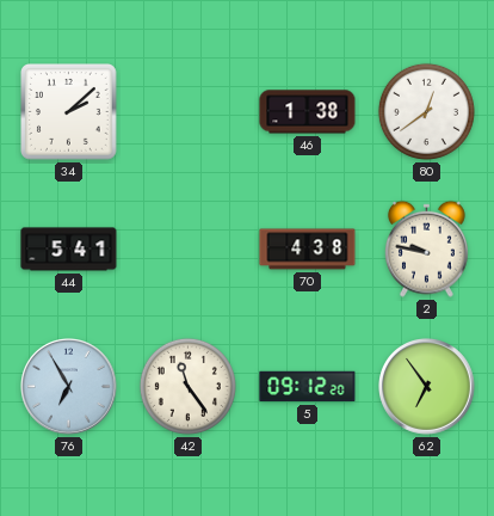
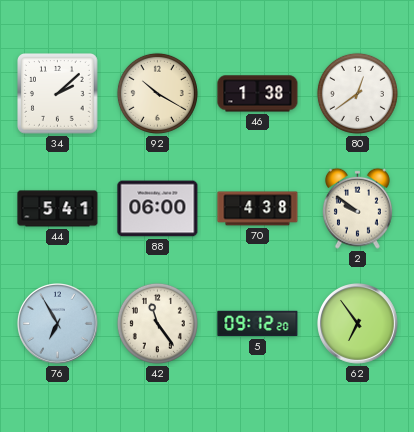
92: none -> 10:20
88: none -> 06:00
2: 9:47 -> 9:51
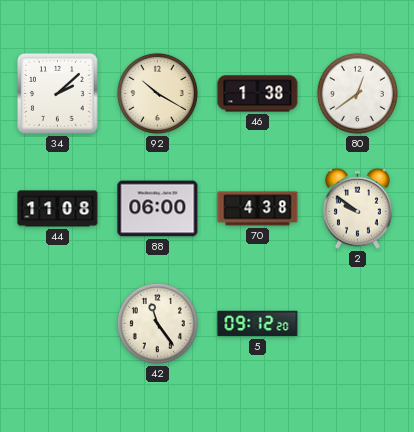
44: 5:41 -> 11:08
76: 6:55 -> none
62: 6:54 -> none
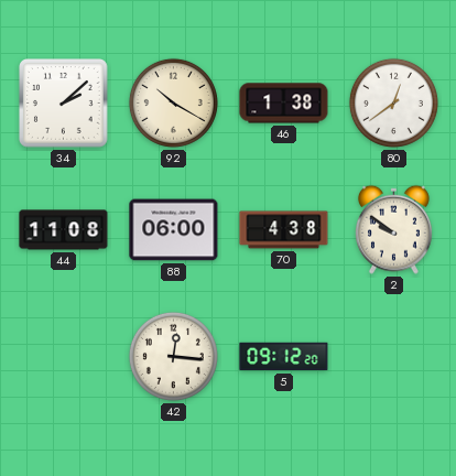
42: 11:24 -> 12:16
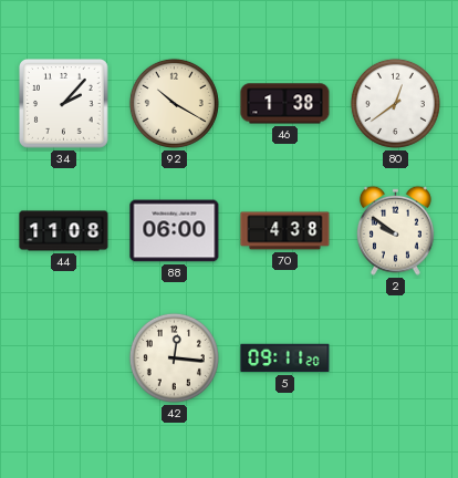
34: 2:08 -> 2:07
5: 09:12 -> 09:11
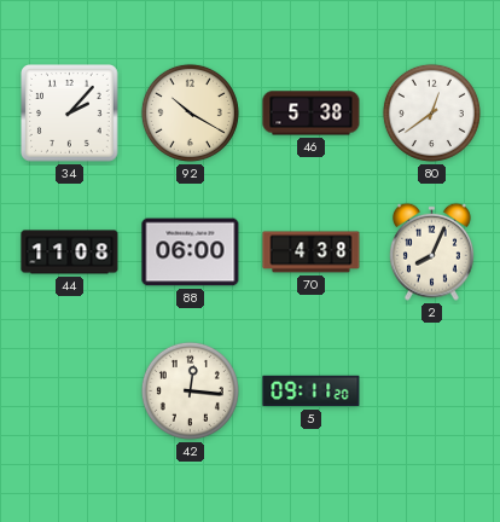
46: 1:38 -> 5:38
2: 9:51 -> 8:04
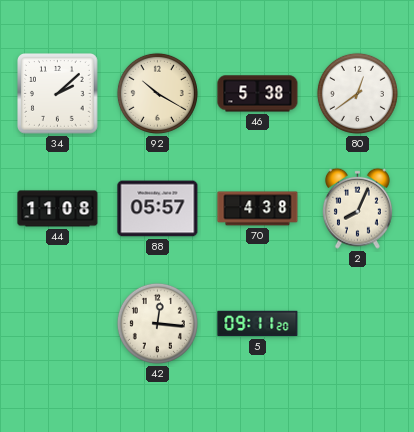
34: 2:07 -> 2:08
88: 06:00 -> 05:57
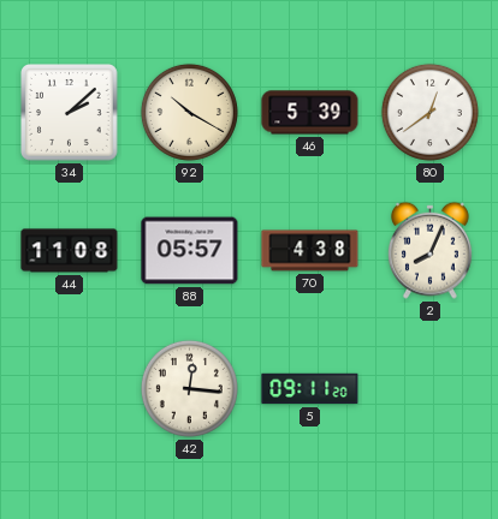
46: 5:38 -> 5:39
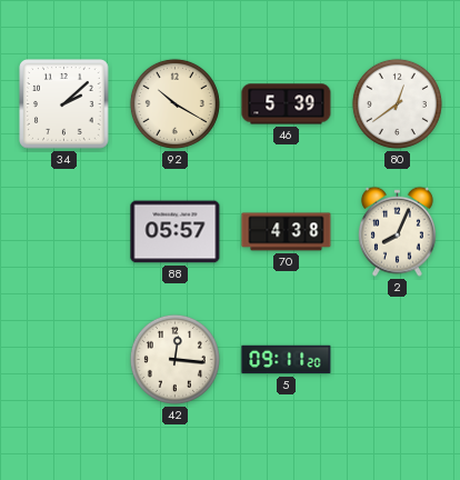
44: 11:08 -> none
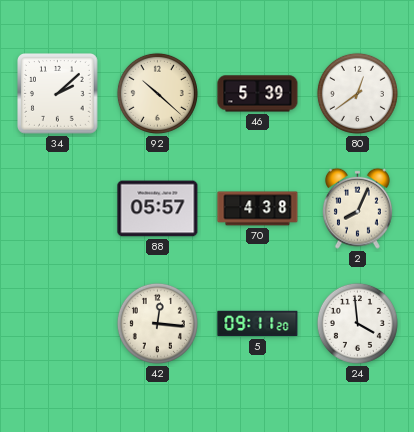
92: 10:20 -> 10:22
24: none -> 3:59
